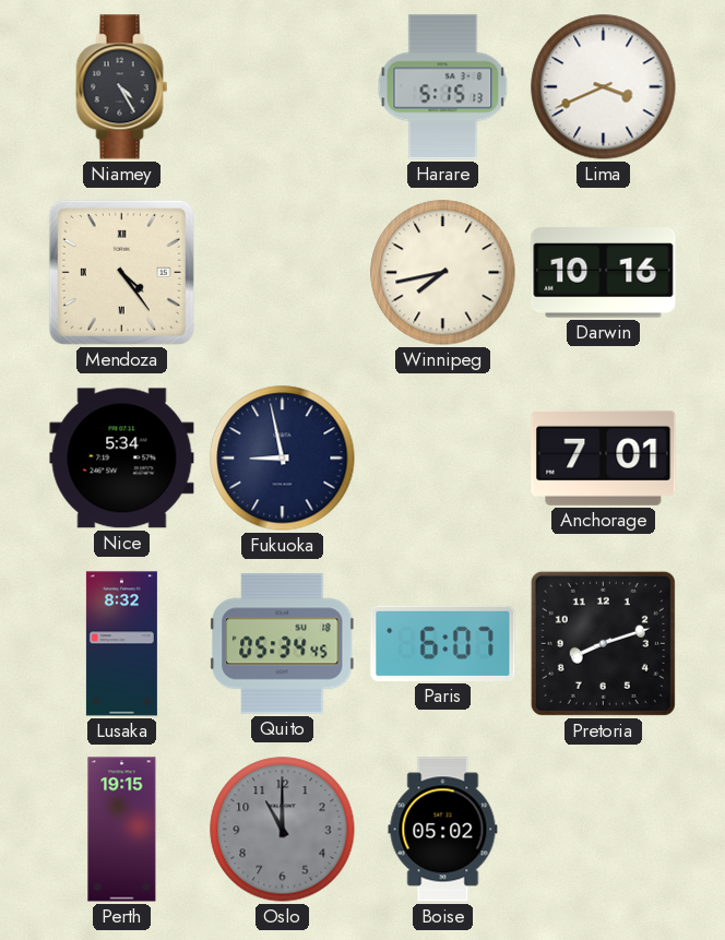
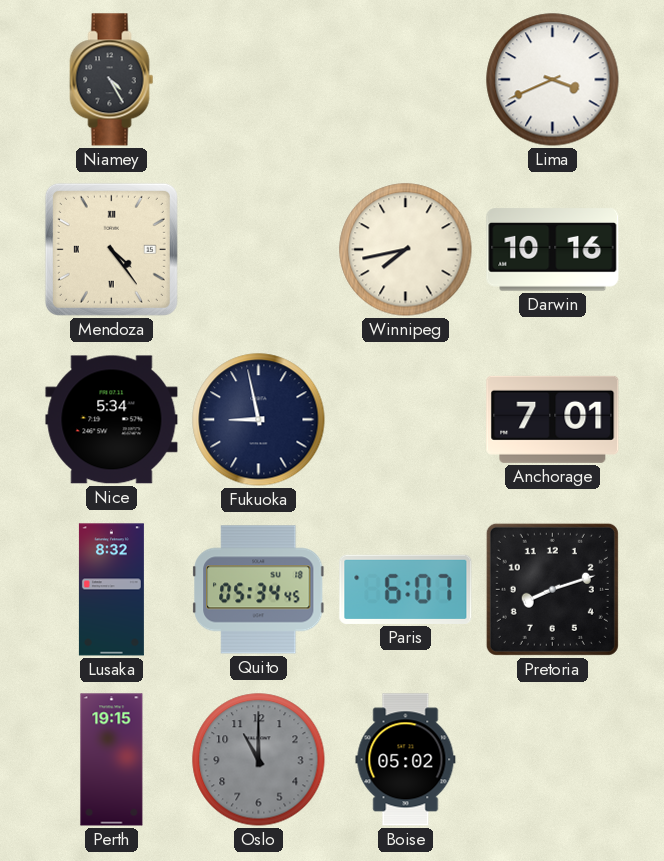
Harare: 5:15 -> none
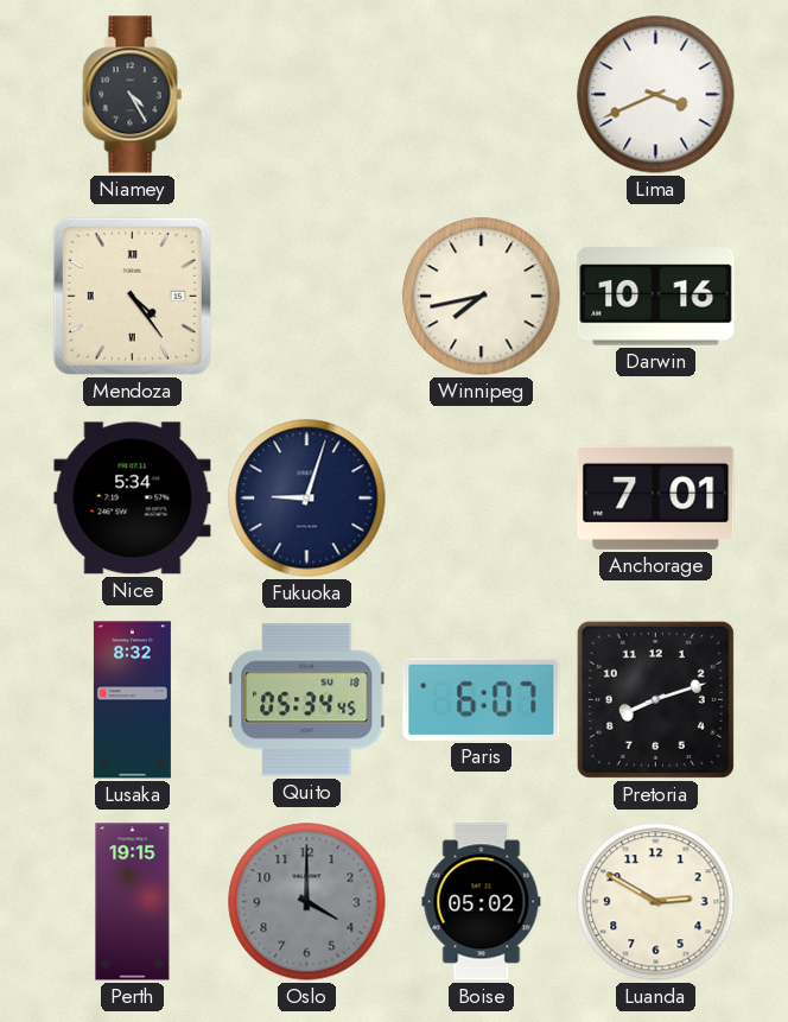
Fukuoka: 8:58 -> 9:03
Oslo: 11:00 -> 4:00
Luanda: none -> 2:50
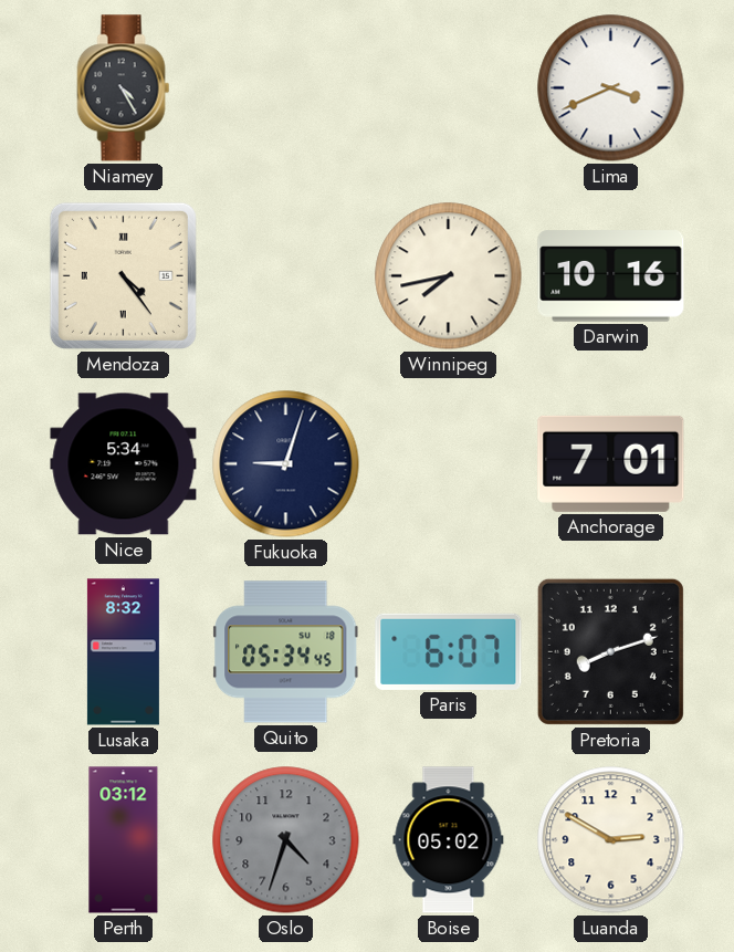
Perth: 19:15 -> 03:12
Oslo: 4:00 -> 4:33
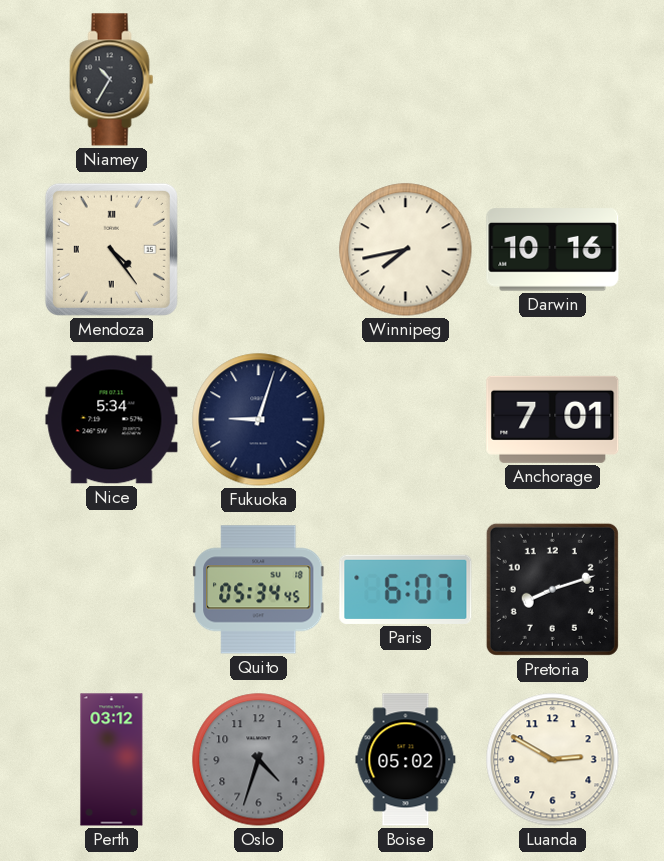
Niamey: 4:25 -> 10:35
Lima: 3:41 -> none
Lusaka: 8:32 -> none
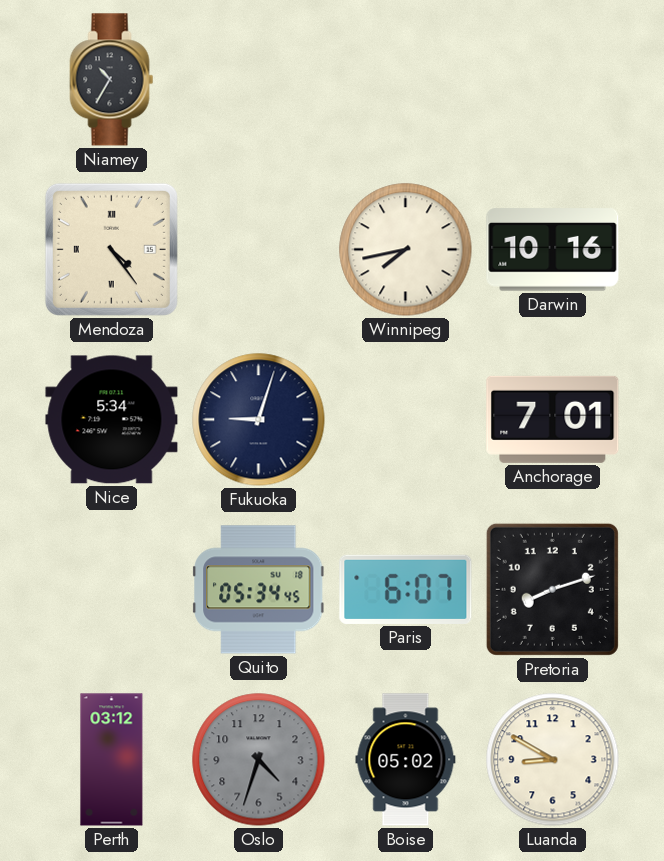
Luanda: 2:50 -> 8:50
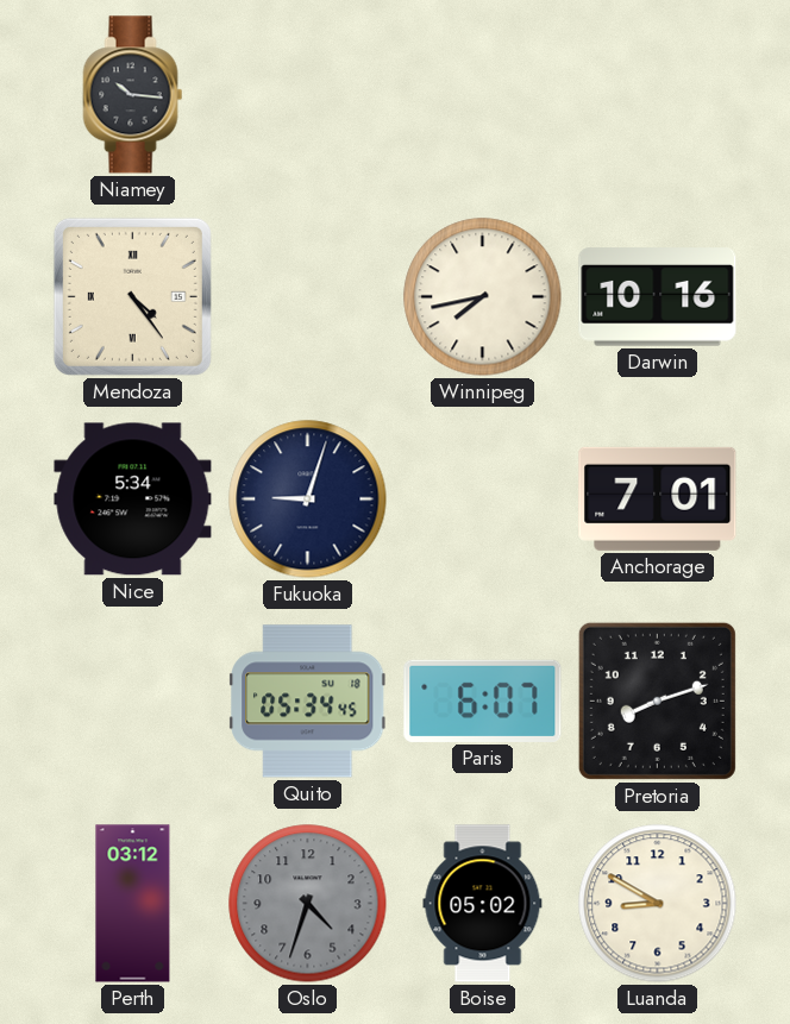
Niamey: 10:35 -> 10:16
